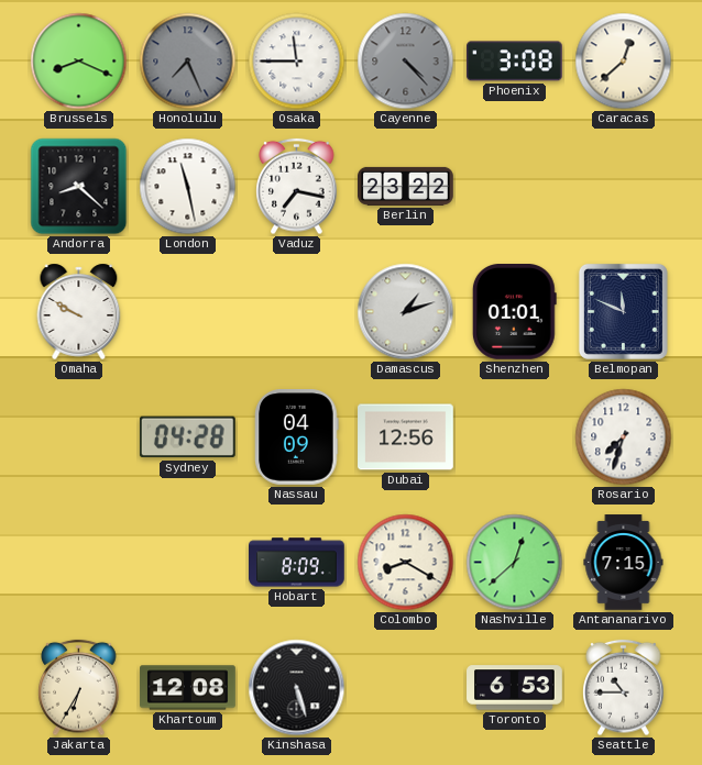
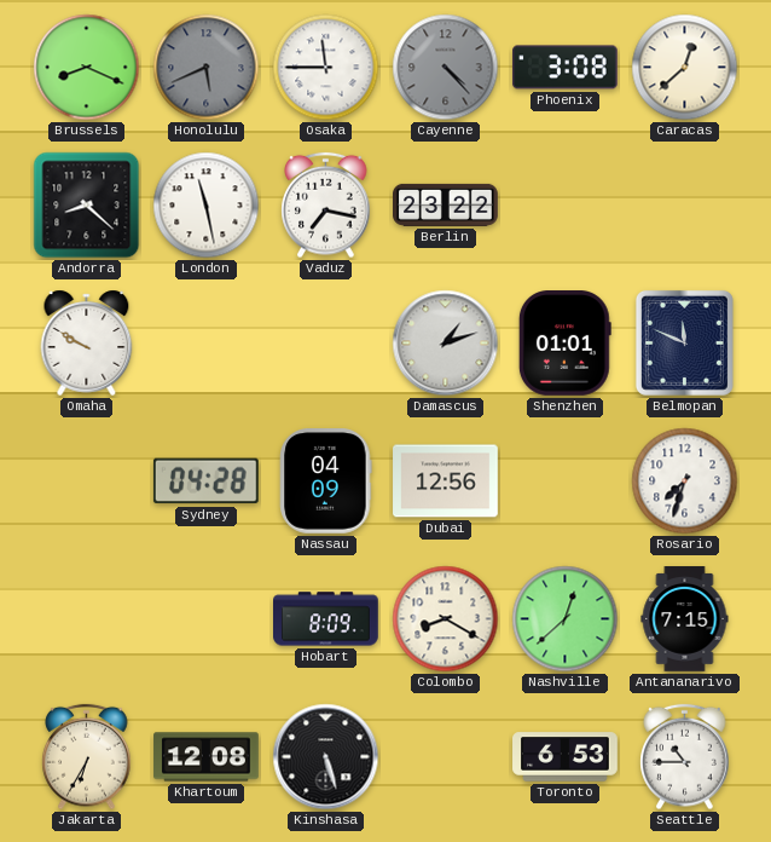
Honolulu: 7:26 -> 5:41
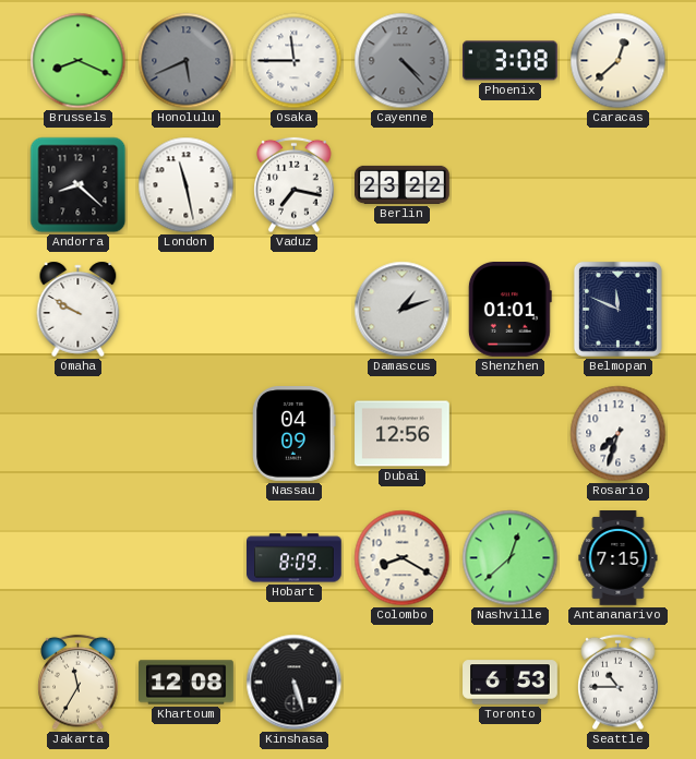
Sydney: 04:28 -> none
Jakarta: 6:35 -> 11:35
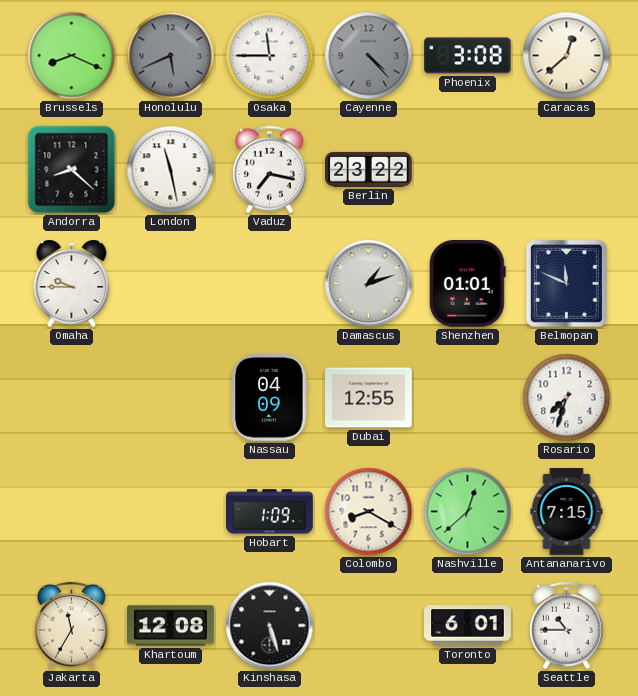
Omaha: 9:50 -> 9:45
Dubai: 12:56 -> 12:55
Hobart: 8:09 -> 1:09
Toronto: 6:53 -> 6:01
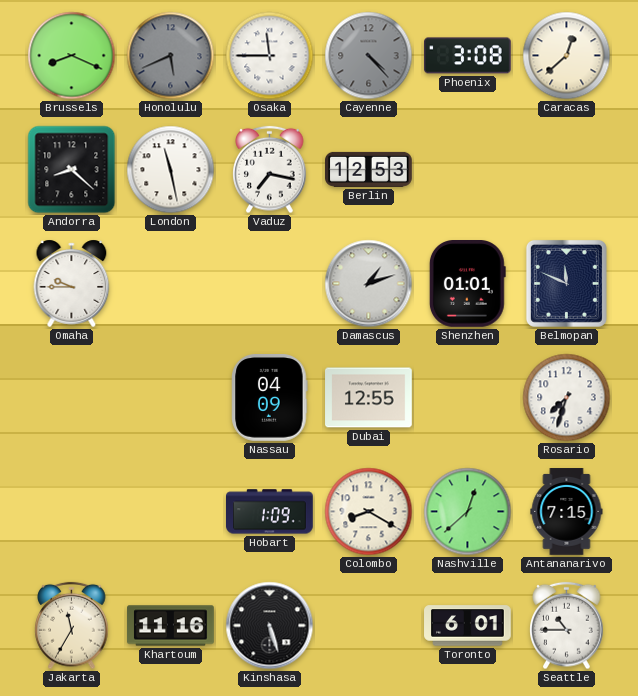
Berlin: 23:22 -> 12:53
Khartoum: 12:08 -> 11:16
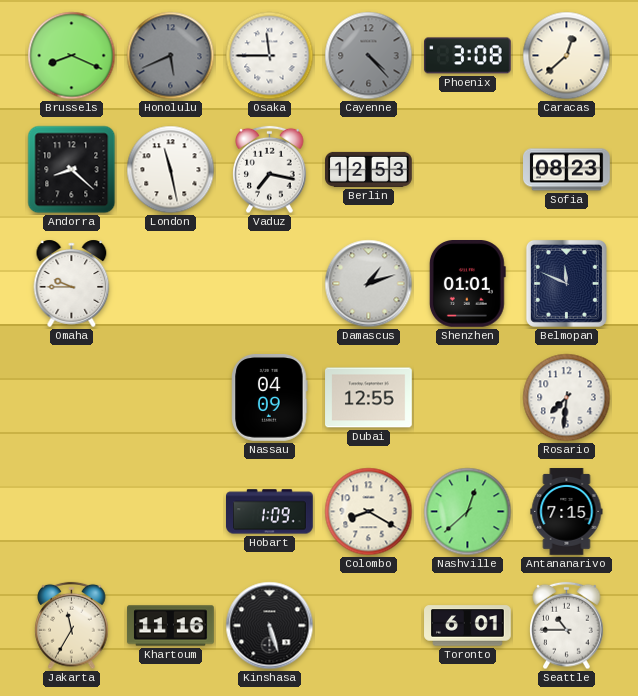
Sofia: none -> 08:23
Rosario: 7:33 -> 7:31
